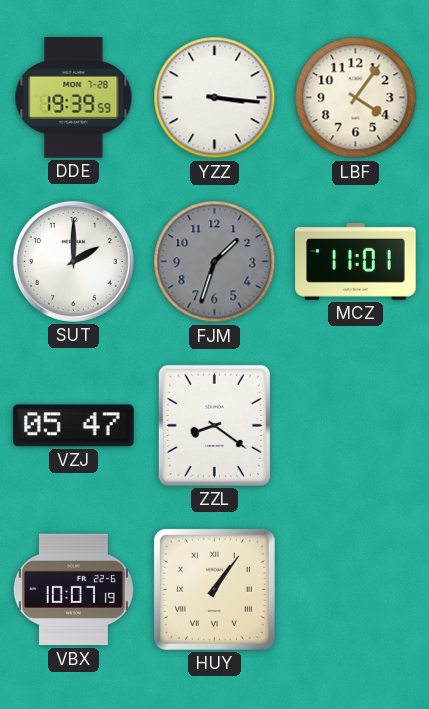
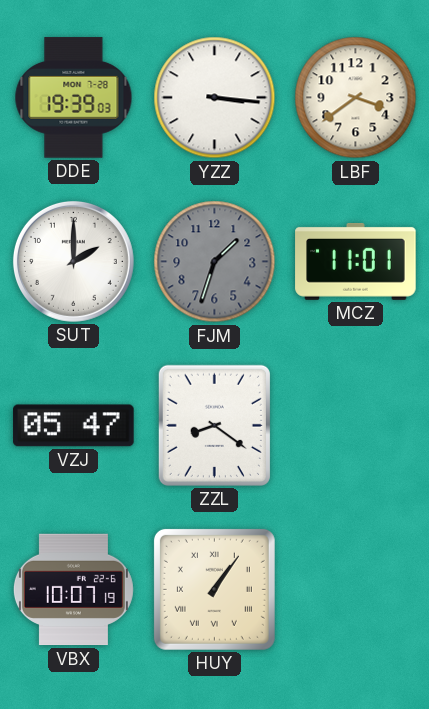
DDE: 19:39:59 -> 19:39:03
LBF: 4:06 -> 3:39
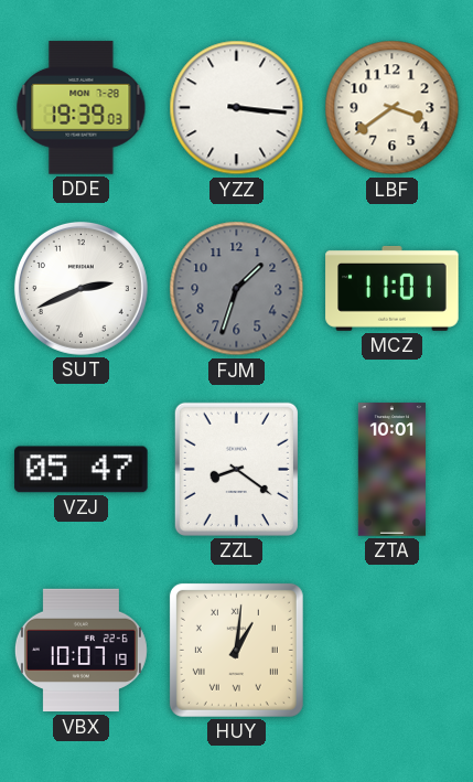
SUT: 2:00 -> 2:41
ZTA: none -> 10:01
HUY: 1:06 -> 1:01
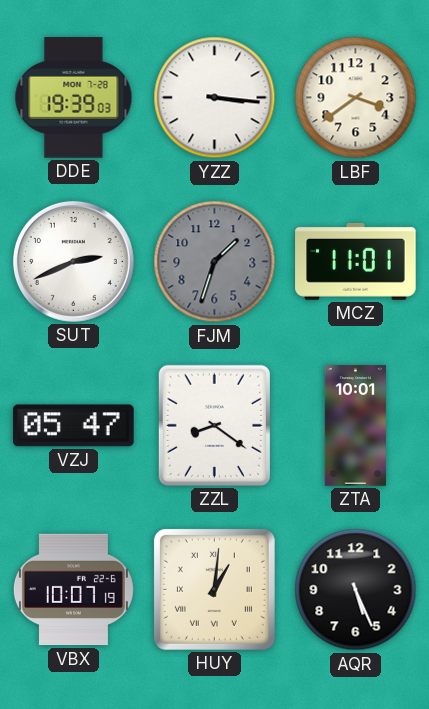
AQR: none -> 5:26
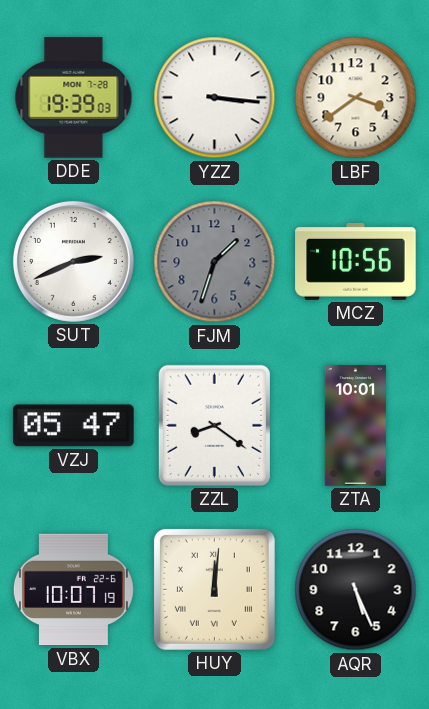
MCZ: 11:01 -> 10:56
HUY: 1:01 -> 12:01
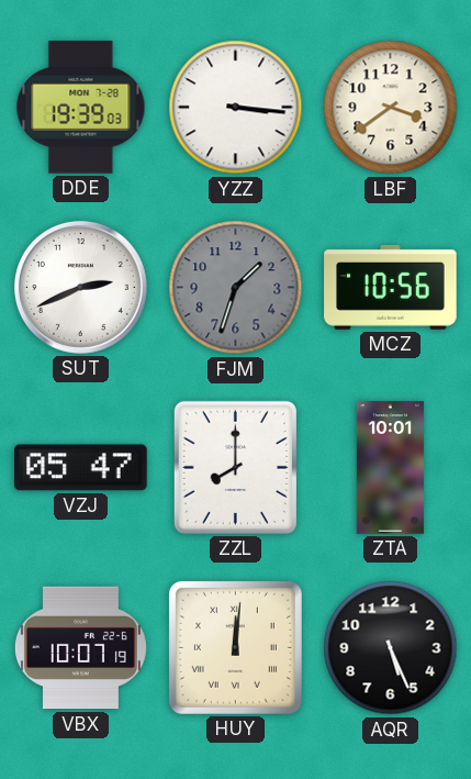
ZZL: 8:21 -> 8:00
